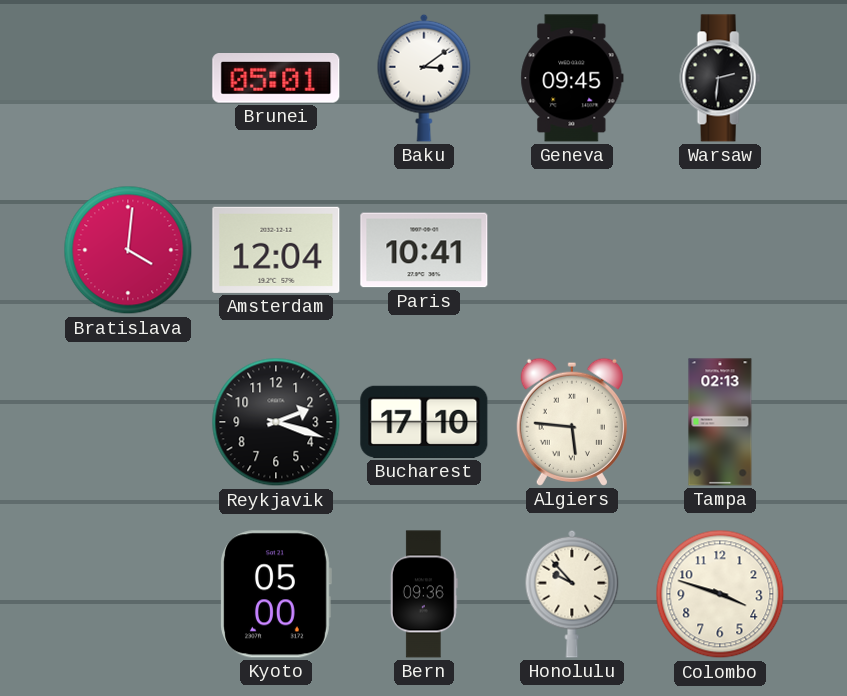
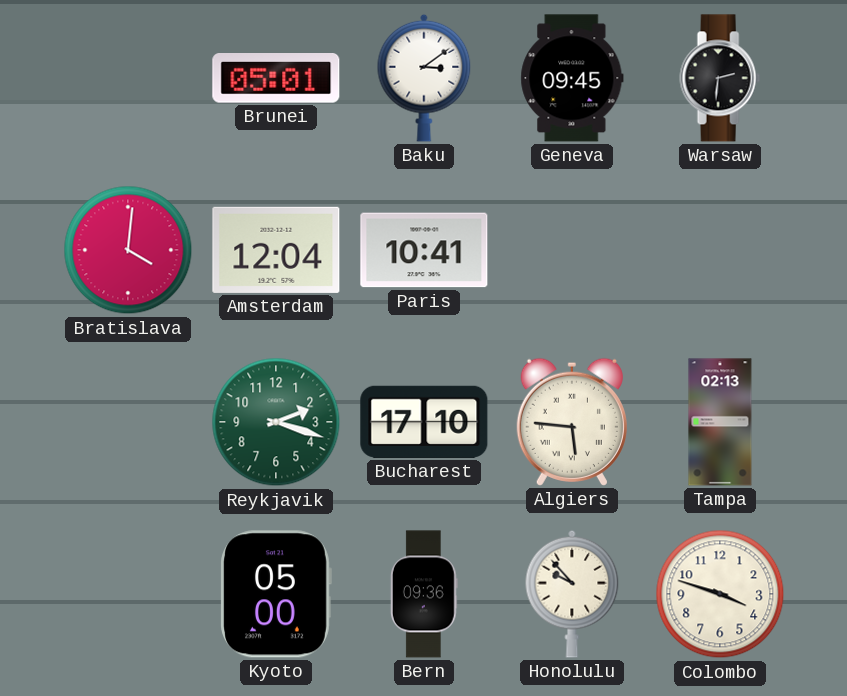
Reykjavik dial: black -> green
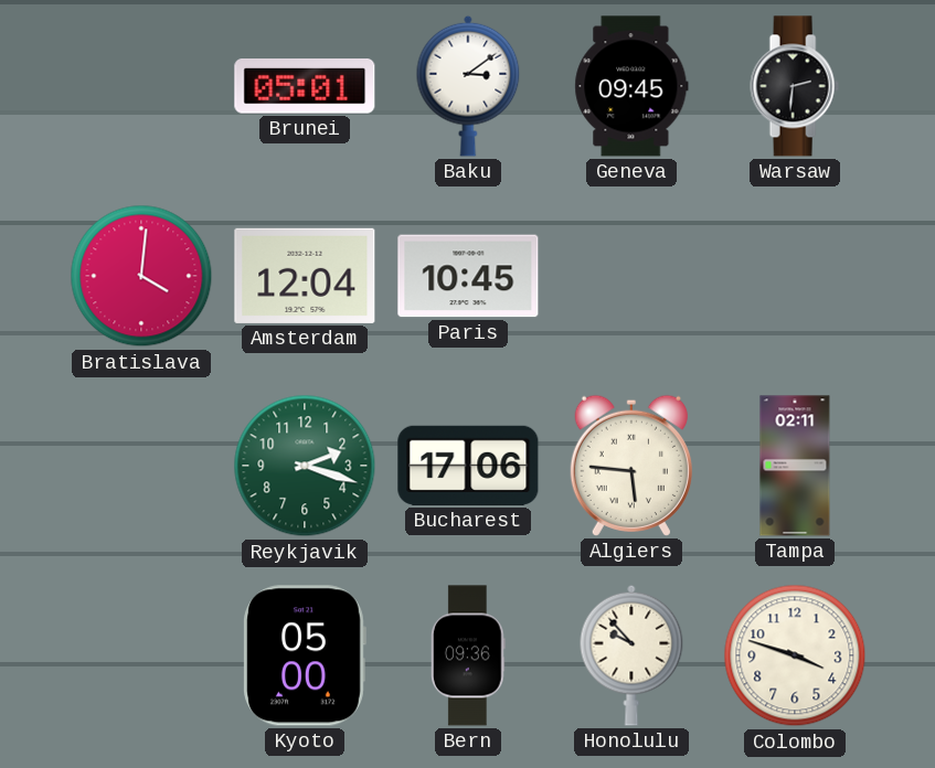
Paris: 10:41 -> 10:45
Bucharest: 17:10 -> 17:06
Tampa: 02:13 -> 02:11
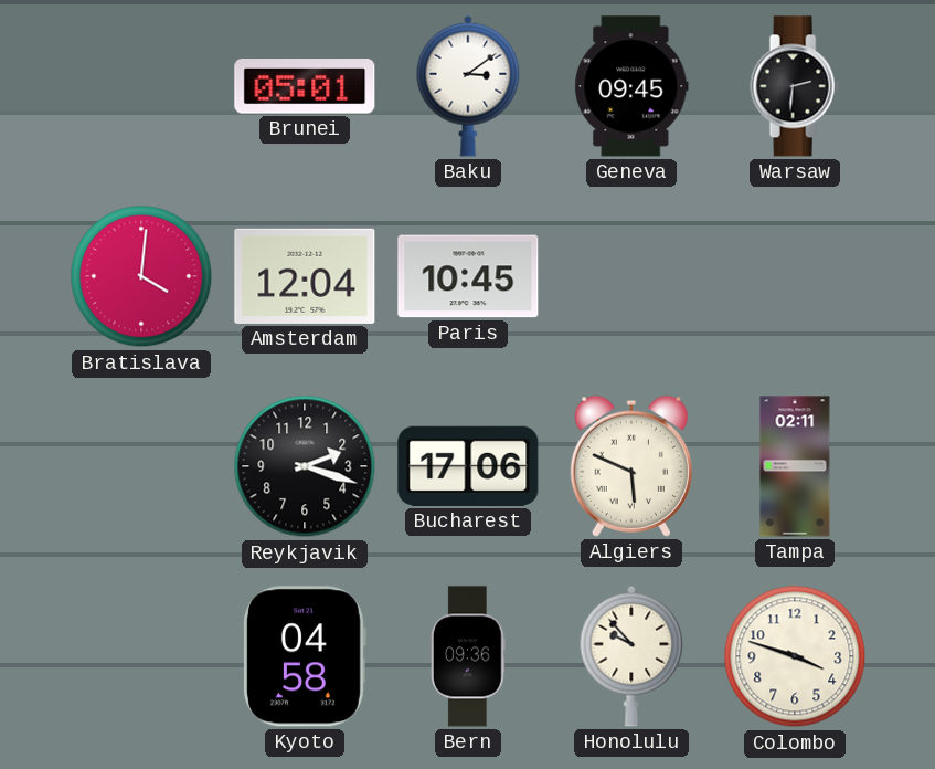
Reykjavik dial: green -> black
Algiers: 5:46 -> 5:49
Kyoto: 05:00 -> 04:58
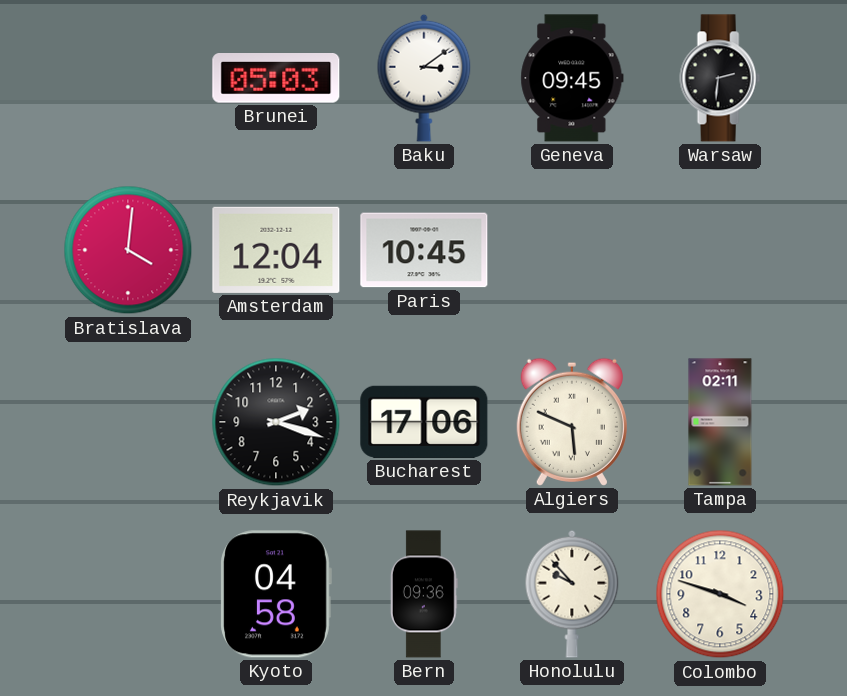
Brunei: 05:01 -> 05:03
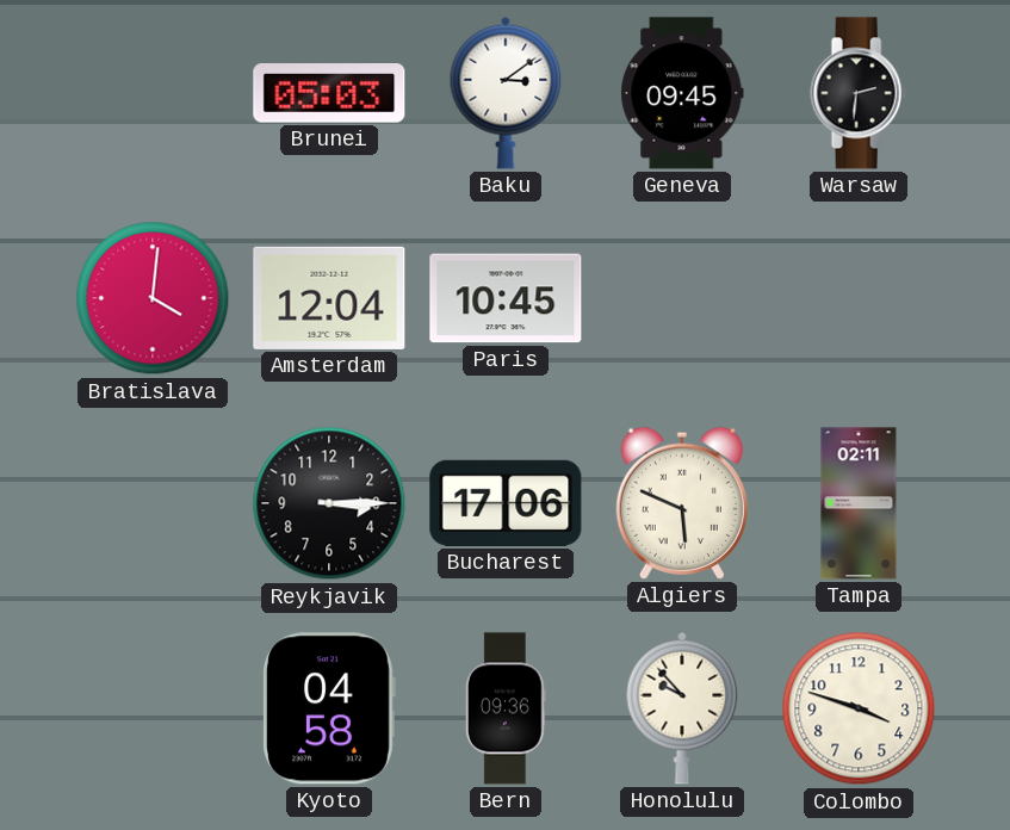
Reykjavik: 2:18 -> 3:15
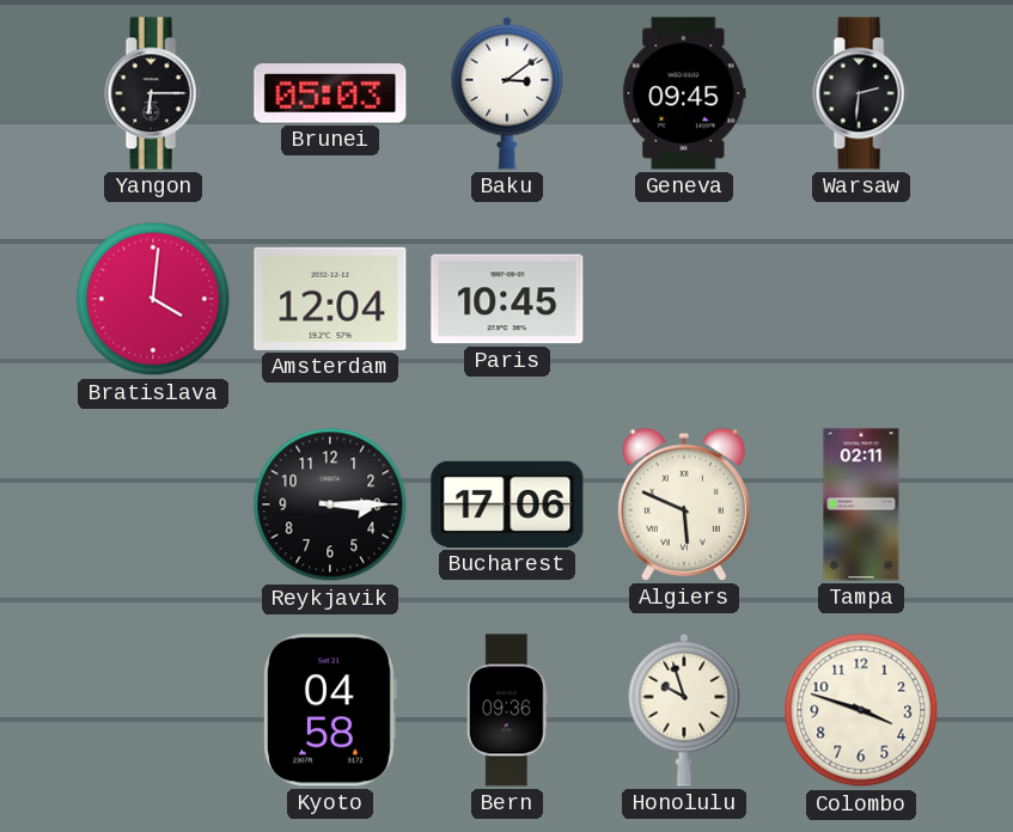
Yangon: none -> 6:15
Honolulu: 9:53 -> 9:57
